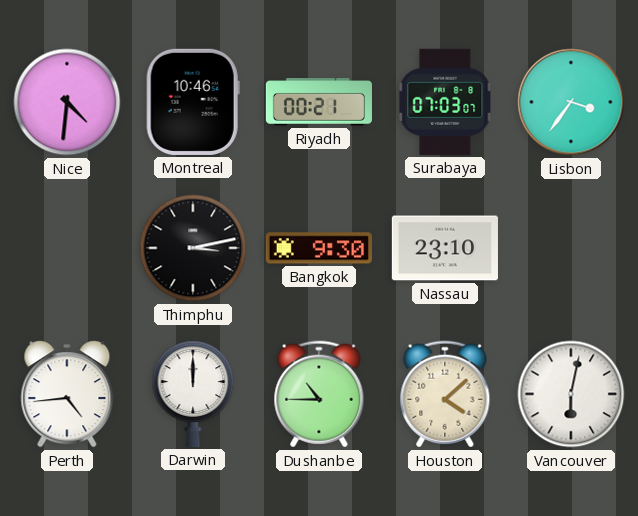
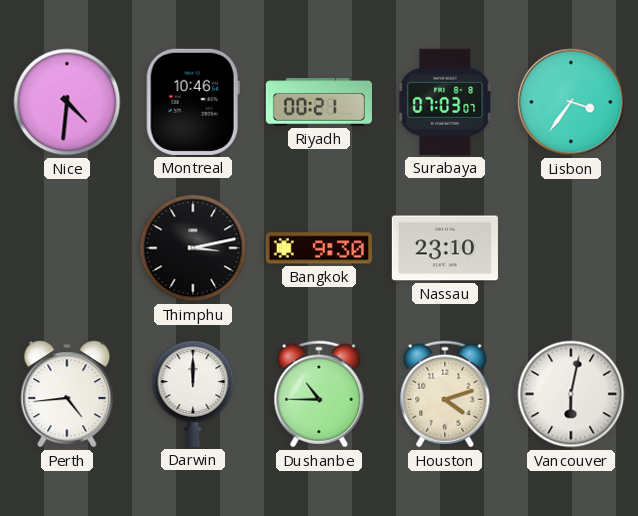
Houston: 4:08 -> 4:12
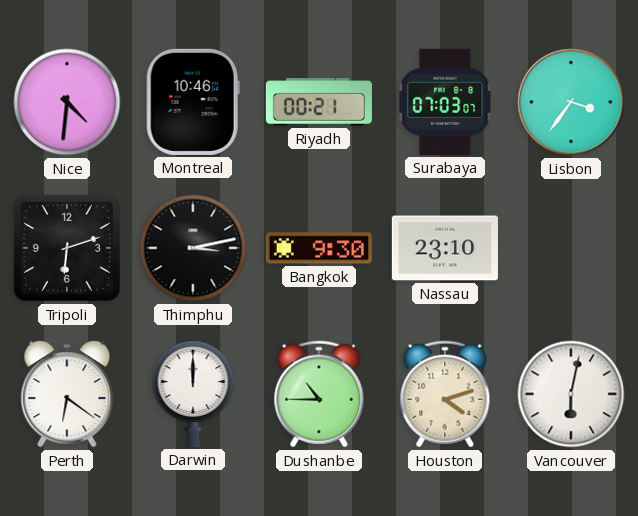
Tripoli: none -> 6:12
Perth: 4:44 -> 6:21
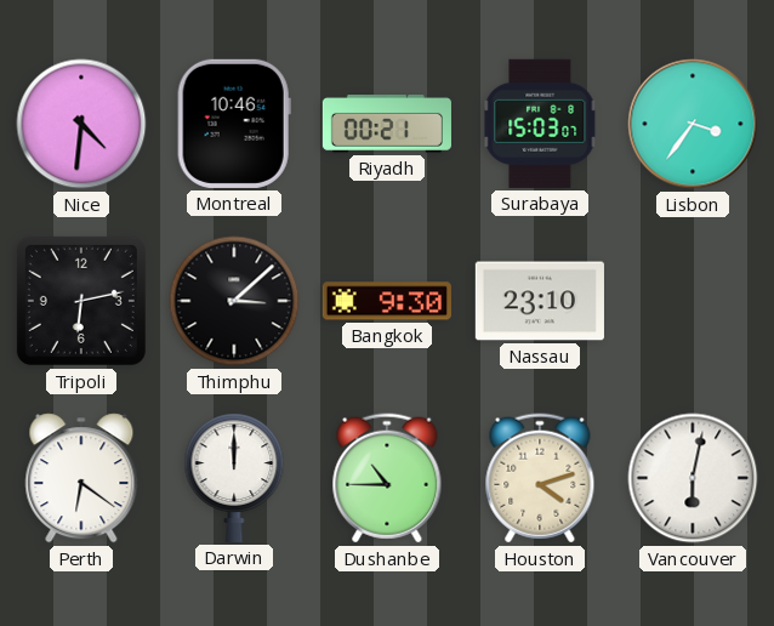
Surabaya: 07:03 -> 15:03
Tripoli: 6:12 -> 6:13
Thimphu: 3:13 -> 3:08
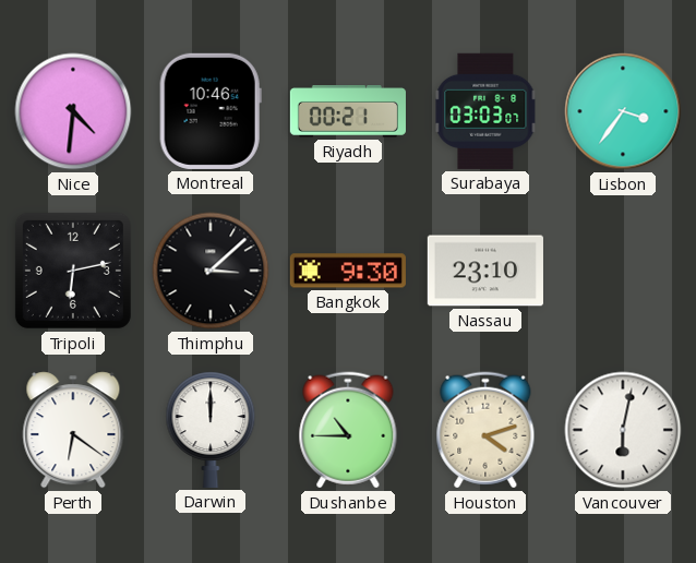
Surabaya: 15:03 -> 03:03
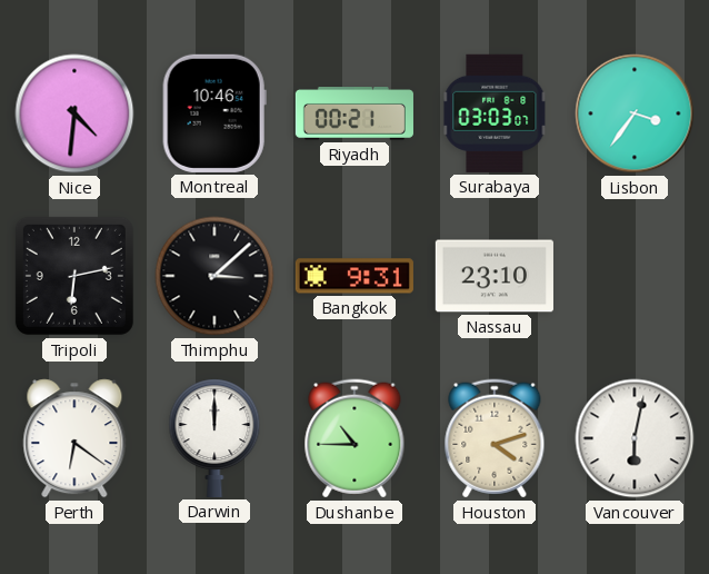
Bangkok: 9:30 -> 9:31
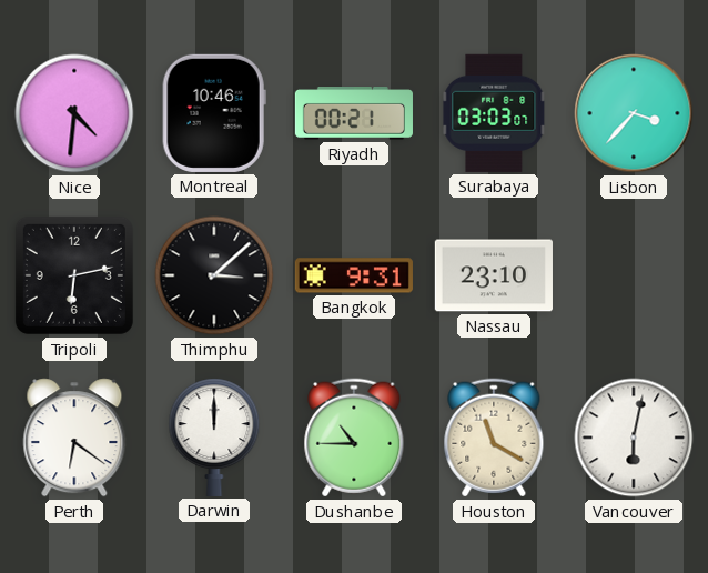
Lisbon: 3:36 -> 3:37
Houston: 4:12 -> 11:20
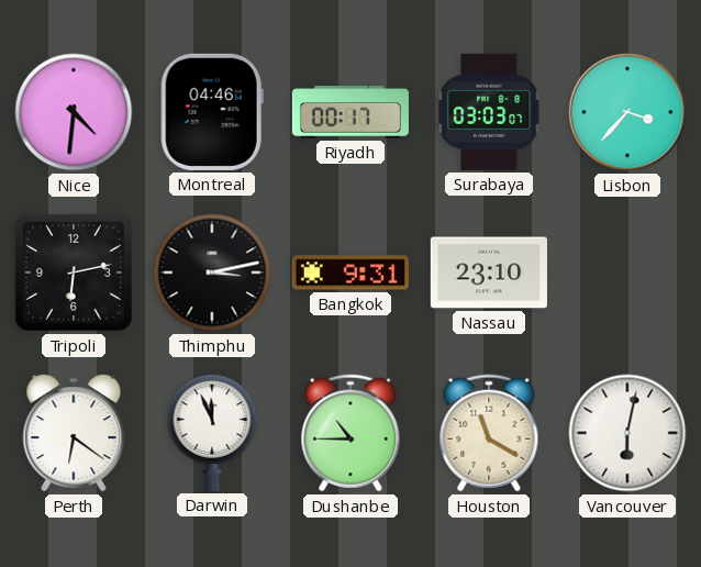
Montreal: 10:46 -> 04:46
Riyadh: 00:21 -> 00:17
Thimphu: 3:08 -> 3:13
Darwin: 12:00 -> 11:56
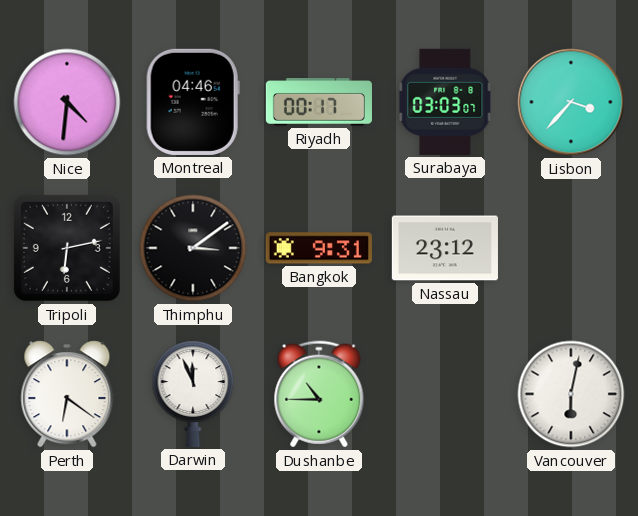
Thimphu: 3:13 -> 3:09
Nassau: 23:10 -> 23:12
Houston: 11:20 -> none
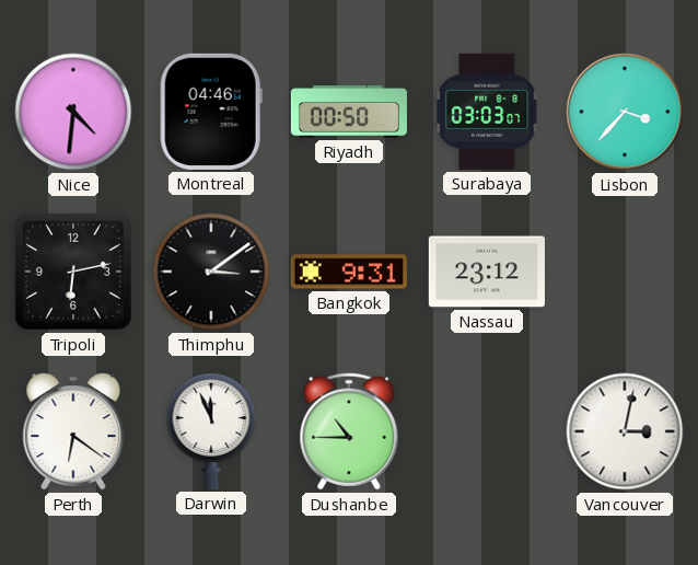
Riyadh: 00:17 -> 00:50
Vancouver: 6:02 -> 3:02
